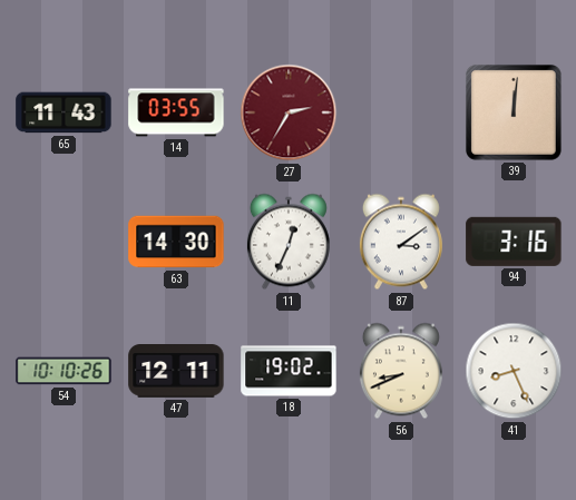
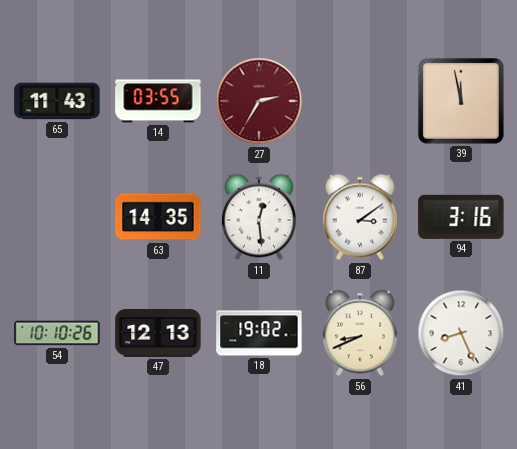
39: 12:01 -> 11:58
63: 14:30 -> 14:35
11: 12:34 -> 12:29
47: 12:11 -> 12:13
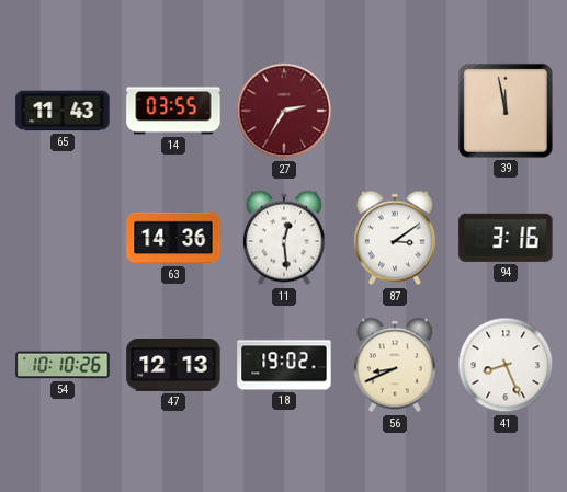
63: 14:35 -> 14:36
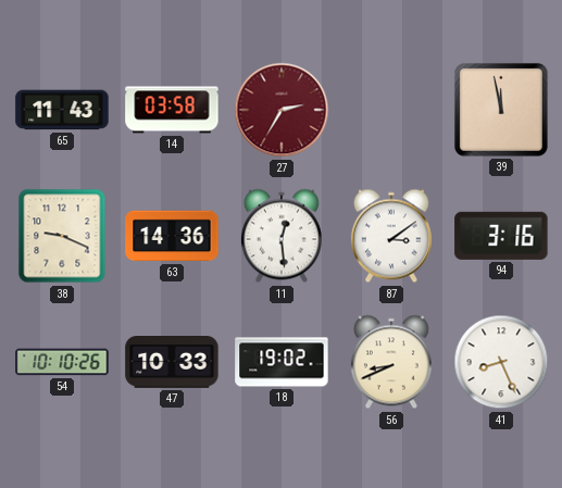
14: 03:55 -> 03:58
38: none -> 9:19
47: 12:13 -> 10:33
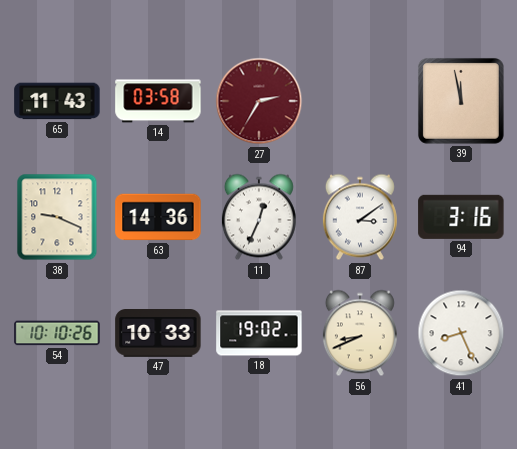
11: 12:29 -> 12:34
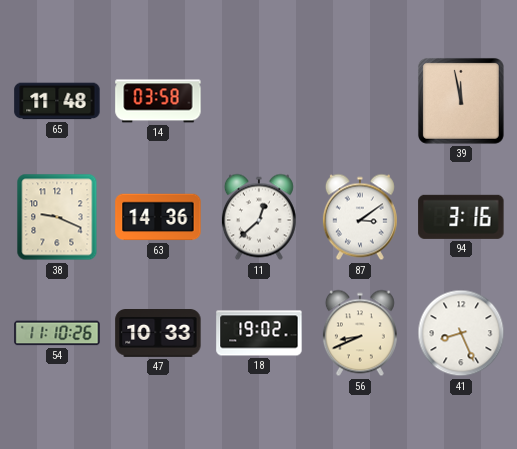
65: 11:43 -> 11:48
27: 2:35 -> none
11: 12:34 -> 12:38
54: 10:10 -> 11:10
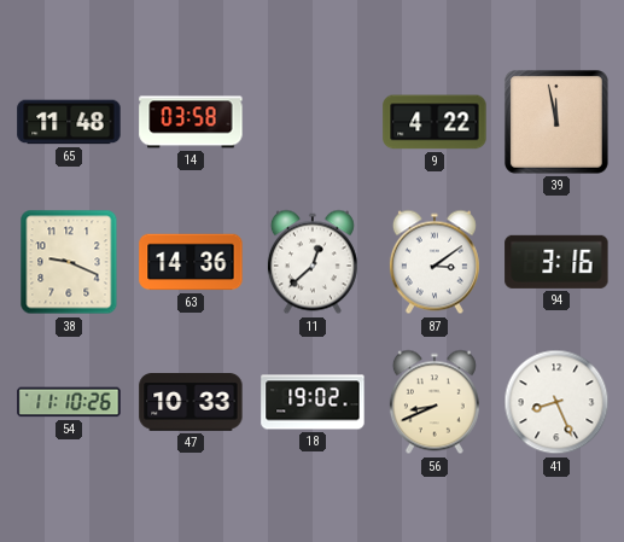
9: none -> 4:22
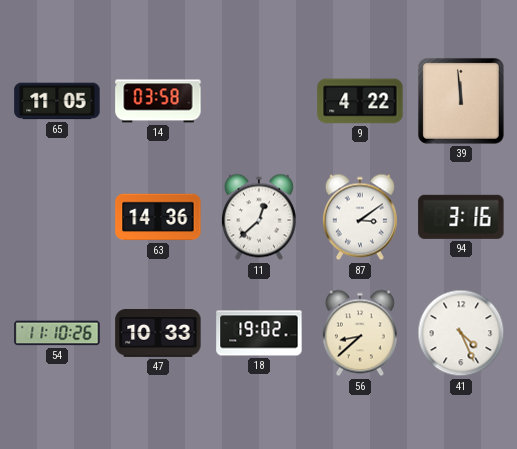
65: 11:48 -> 11:05
39: 11:58 -> 11:59
38: 9:19 -> none
56: 8:41 -> 8:38
41: 8:26 -> 4:26
